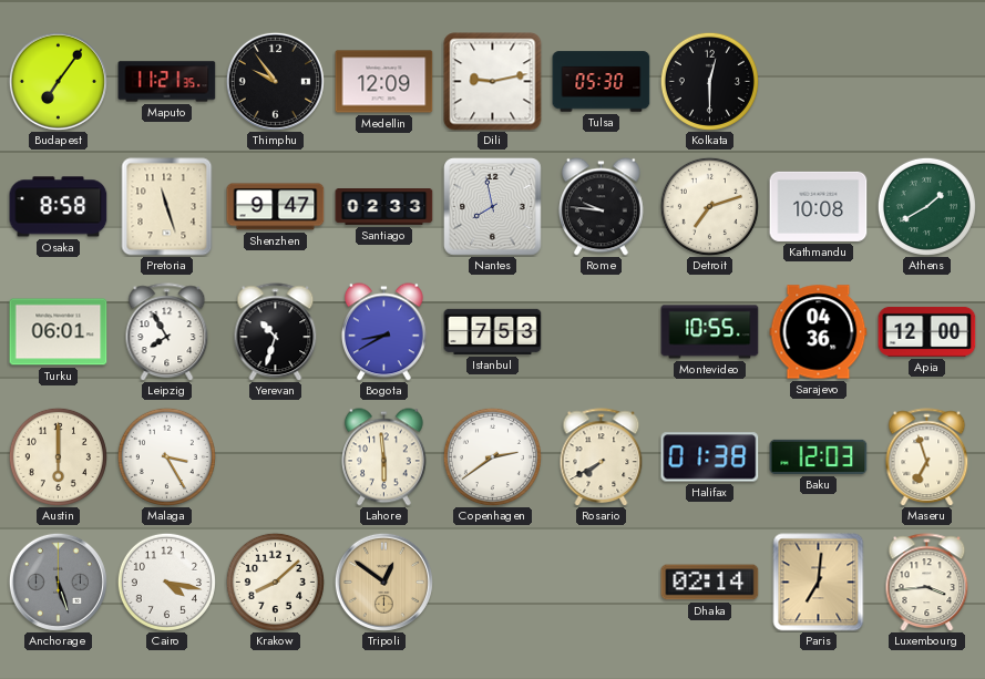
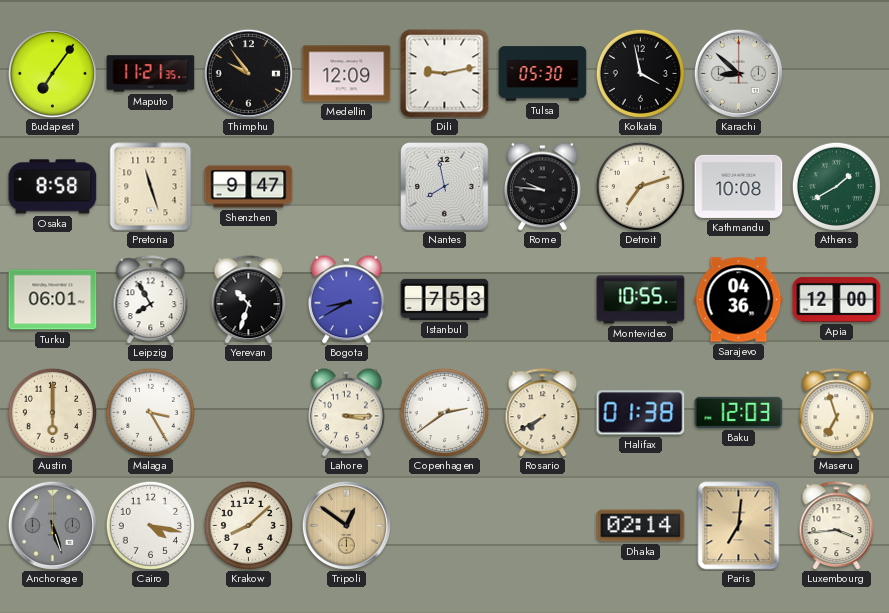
Kolkata: 12:30 -> 3:58
Karachi: none -> 8:52
Santiago: 02:33 -> none
Lahore: 5:59 -> 3:15
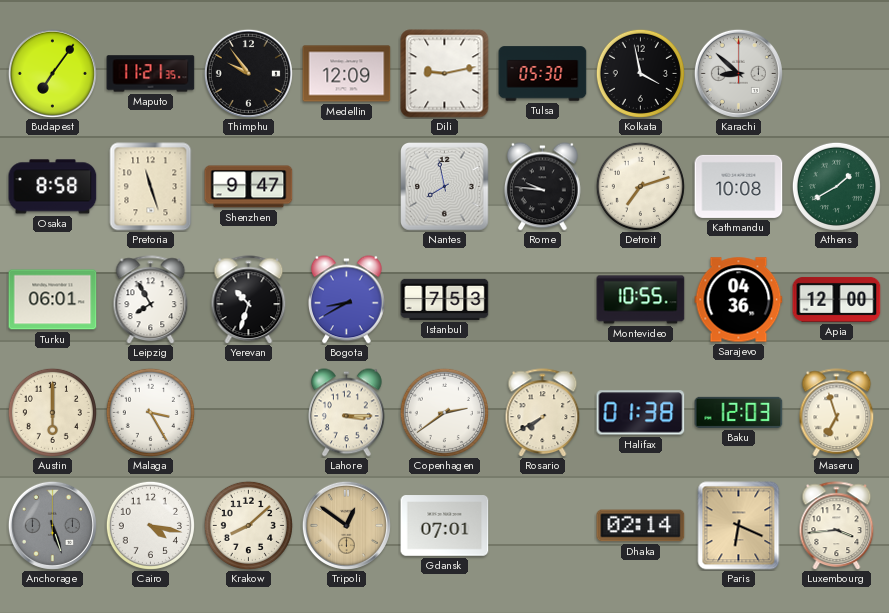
Gdansk: none -> 07:01
Paris: 7:01 -> 6:19
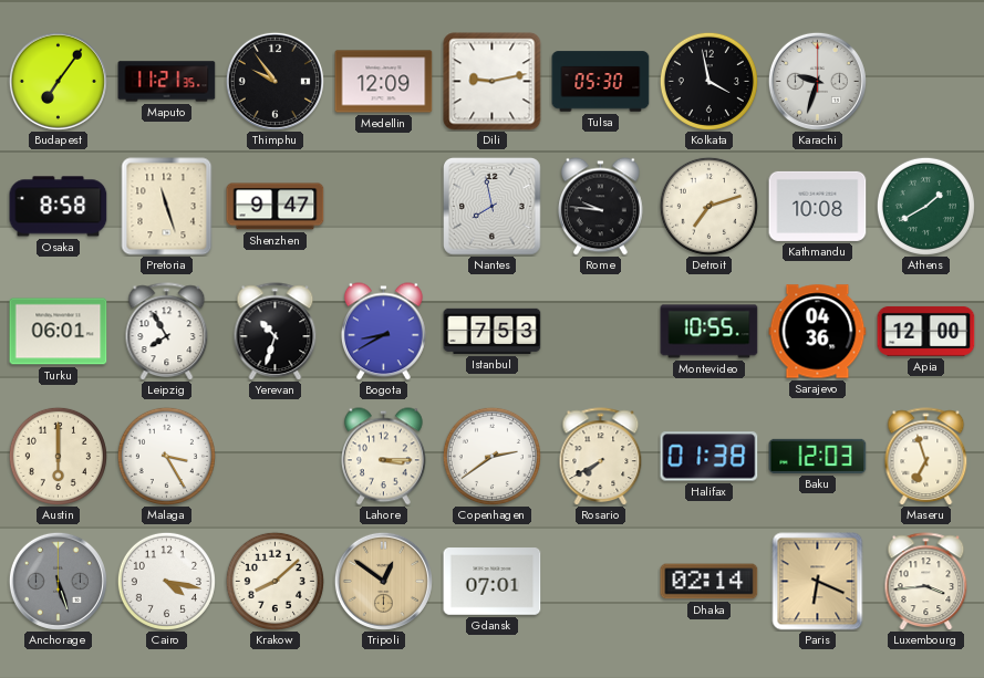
Karachi: 8:52 -> 9:33
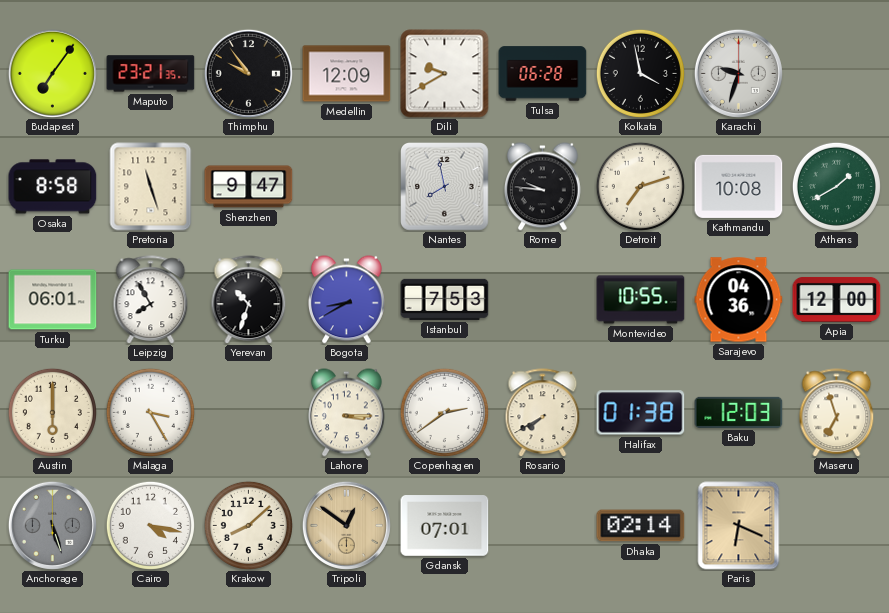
Maputo: 11:21 -> 23:21
Dili: 9:13 -> 9:40
Tulsa: 05:30 -> 06:28
Luxembourg: 3:44 -> none
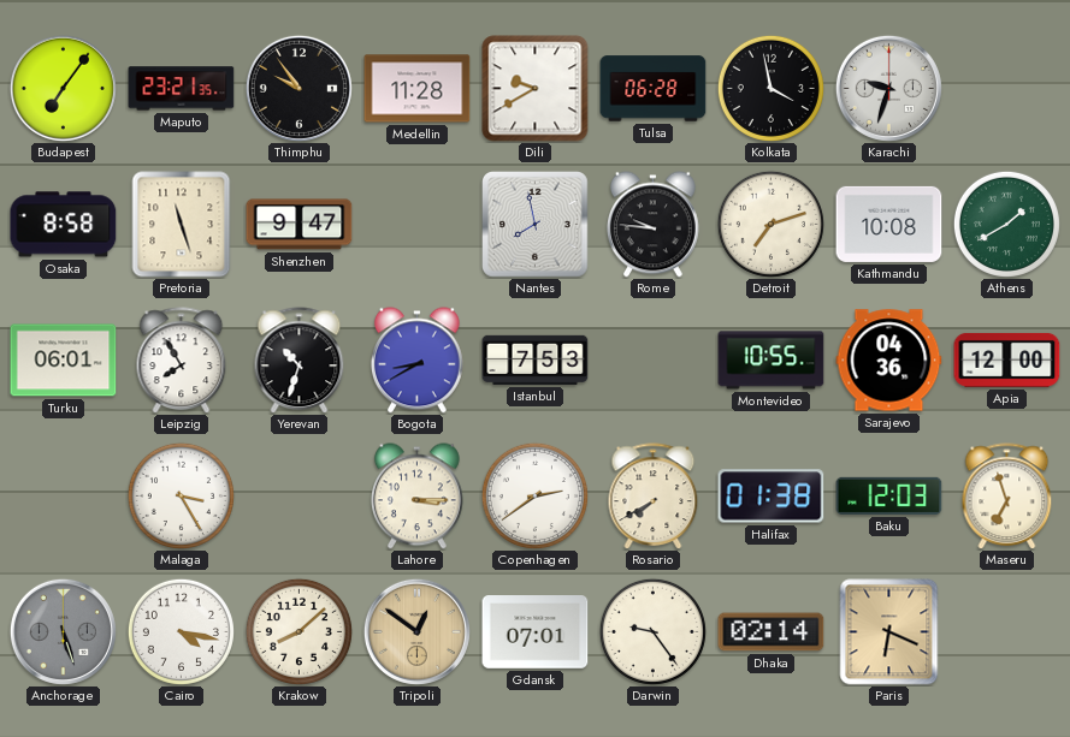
Medellin: 12:09 -> 11:28
Austin: 6:00 -> none
Darwin: none -> 9:24
